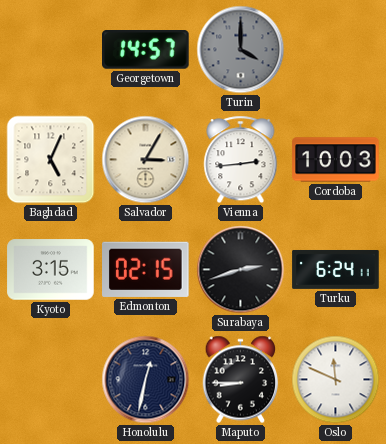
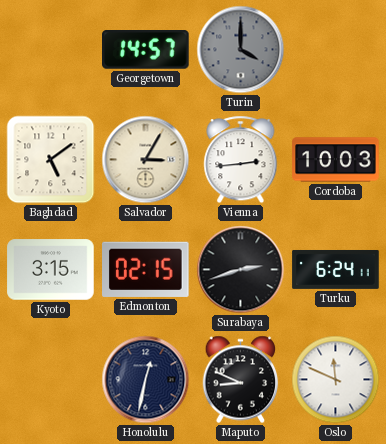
Baghdad: 5:04 -> 5:09
Maputo: 8:45 -> 8:49
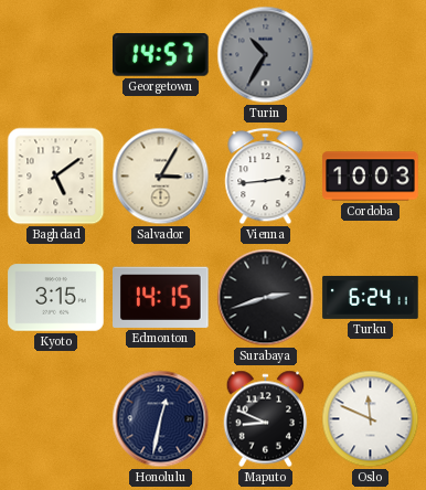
Turin: 4:00 -> 10:35
Edmonton: 02:15 -> 14:15
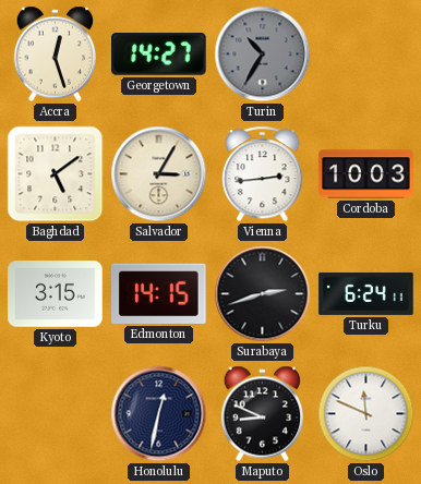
Accra: none -> 12:27
Georgetown: 14:57 -> 14:27
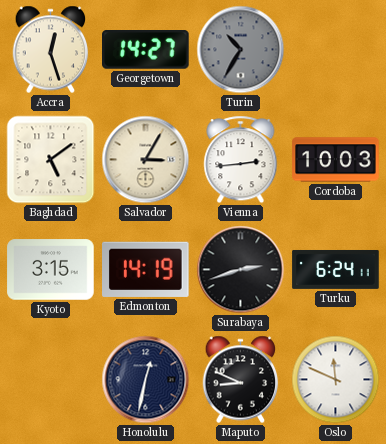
Edmonton: 14:15 -> 14:19
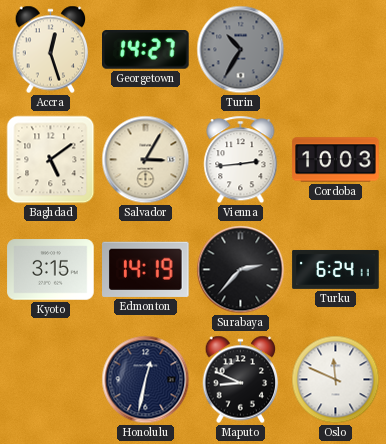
Surabaya: 2:42 -> 2:37
